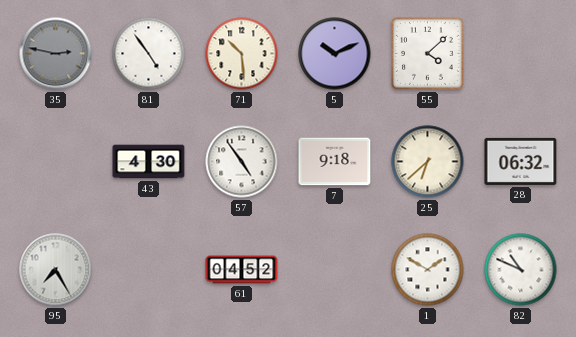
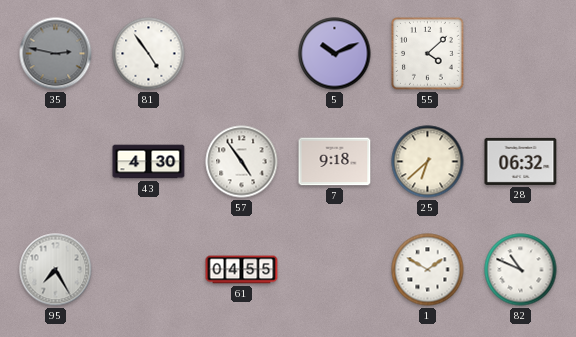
71: 10:29 -> none
61: 04:52 -> 04:55
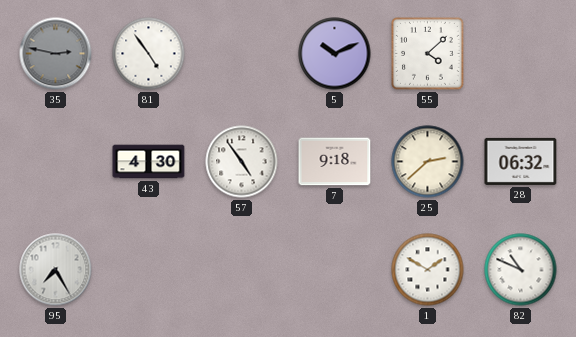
25: 6:38 -> 2:38
61: 04:55 -> none
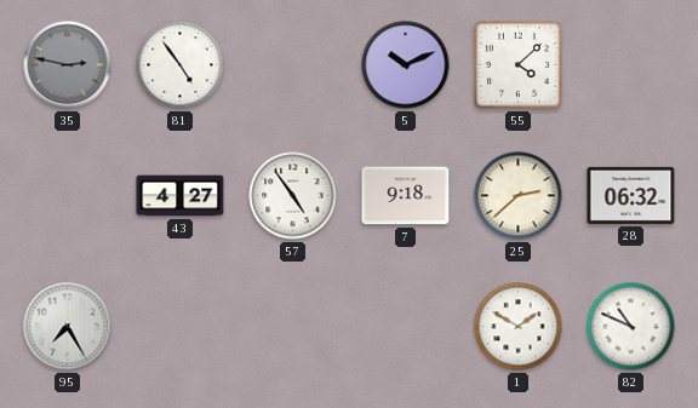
43: 4:30 -> 4:27
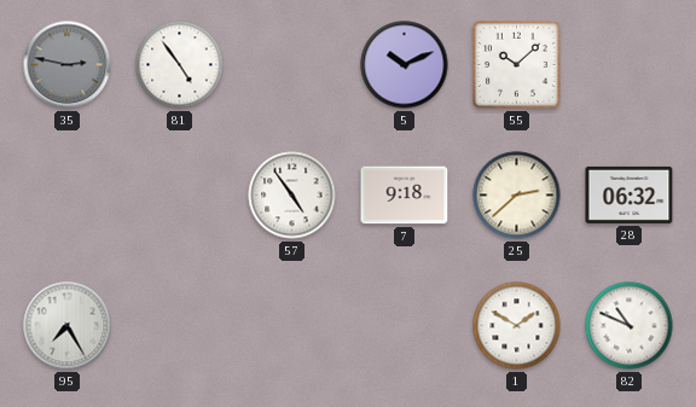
55: 4:08 -> 10:08
43: 4:27 -> none
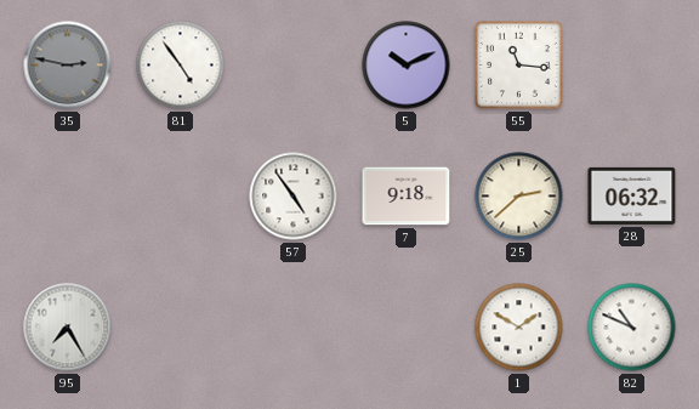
55: 10:08 -> 11:16
